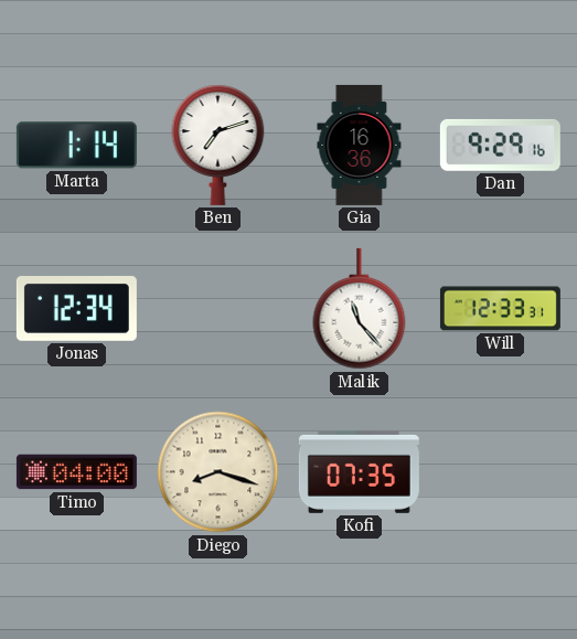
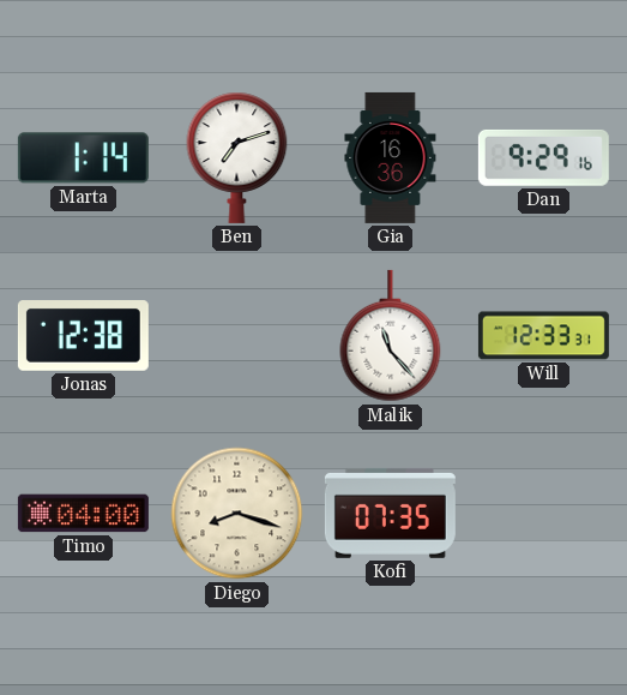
Jonas: 12:34 -> 12:38
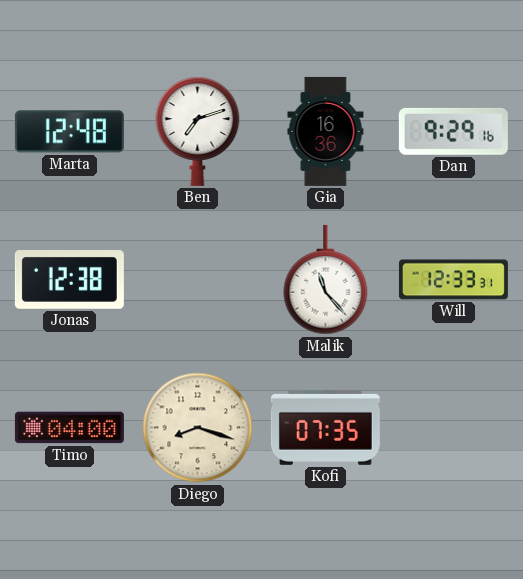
Marta: 1:14 -> 12:48
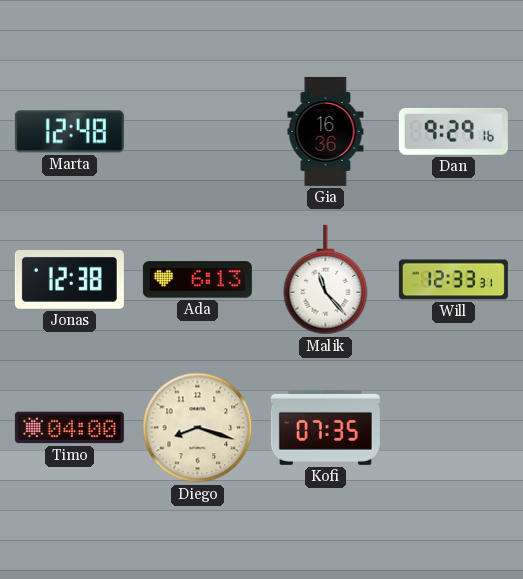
Ben: 7:12 -> none
Ada: none -> 6:13
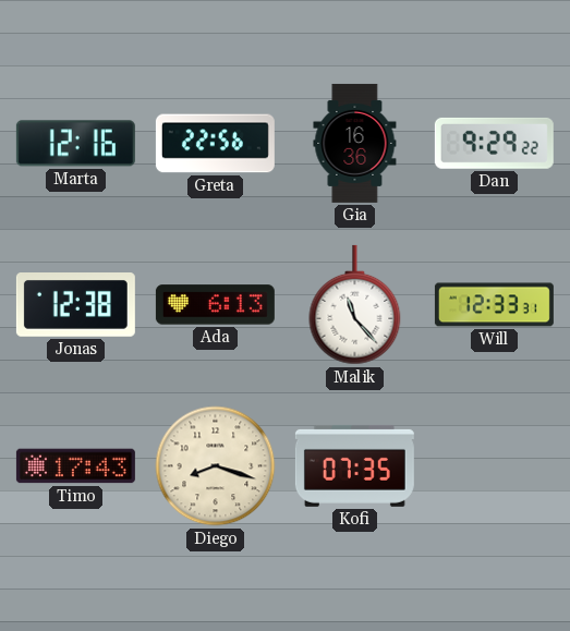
Marta: 12:48 -> 12:16
Greta: none -> 22:56
Dan: 9:29:16 -> 9:29:22
Timo: 04:00 -> 17:43
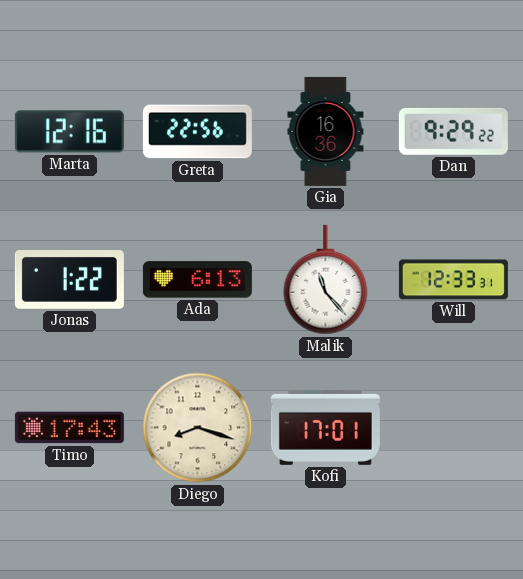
Jonas: 12:38 -> 1:22
Kofi: 07:35 -> 17:01
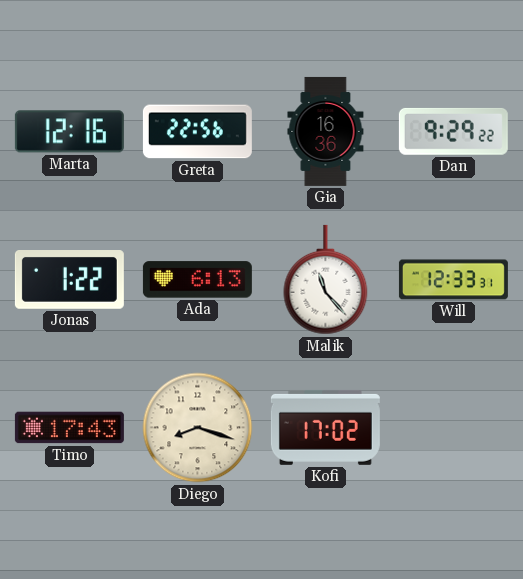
Kofi: 17:01 -> 17:02
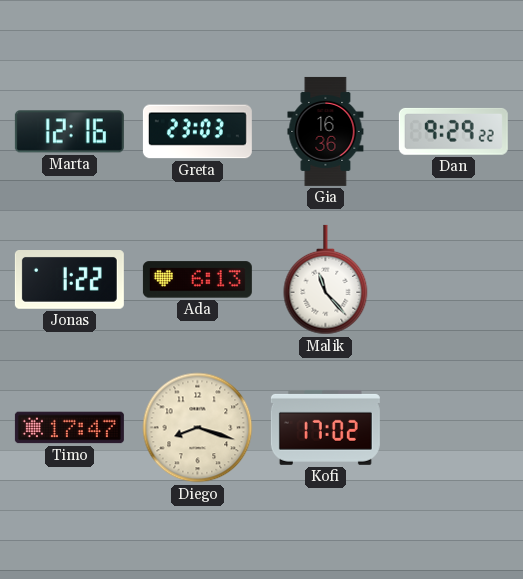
Greta: 22:56 -> 23:03
Will: 12:33 -> none
Timo: 17:43 -> 17:47
